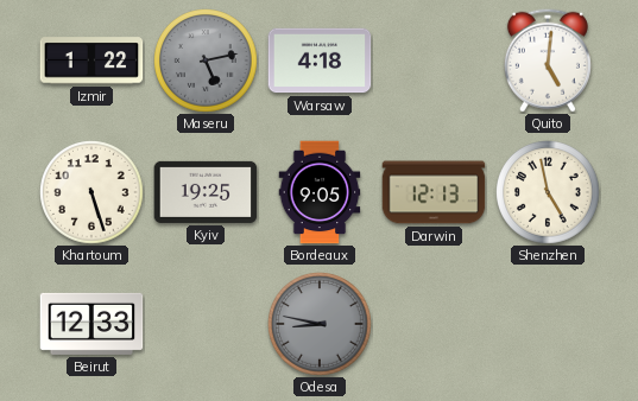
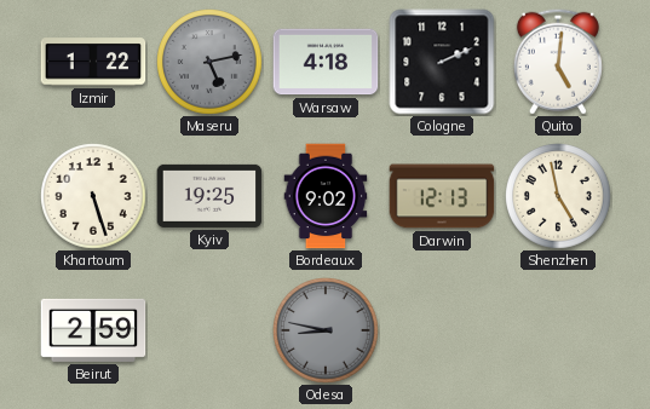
Cologne: none -> 2:11
Bordeaux: 9:05 -> 9:02
Beirut: 12:33 -> 2:59
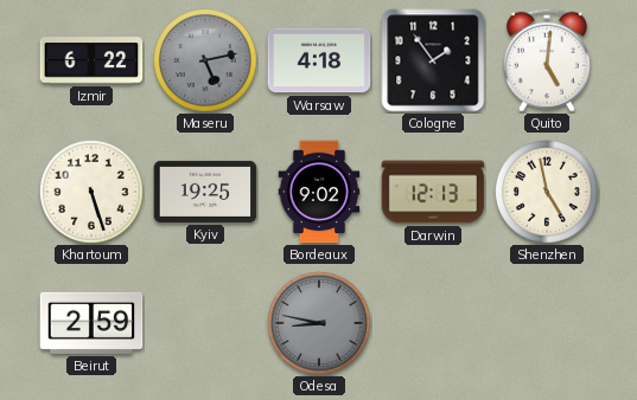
Izmir: 1:22 -> 6:22
Cologne: 2:11 -> 1:54
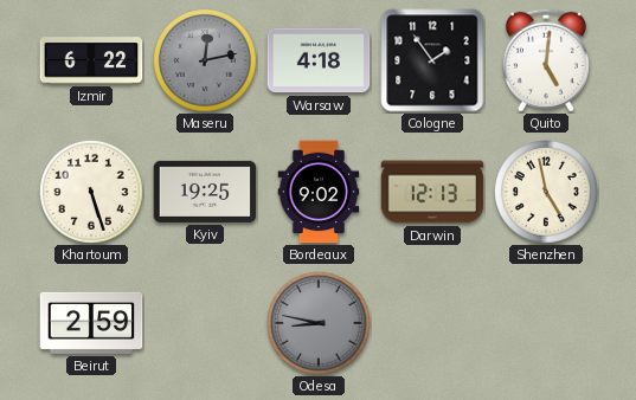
Maseru: 5:13 -> 12:13
